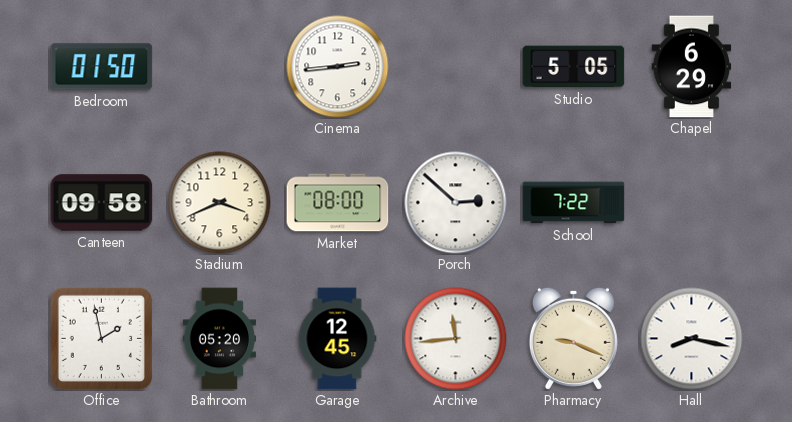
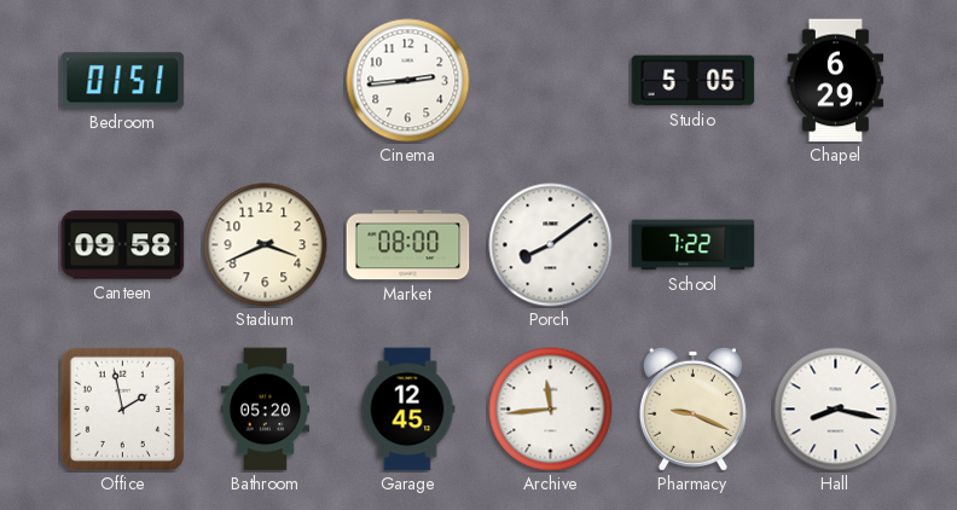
Bedroom: 01:50 -> 01:51
Porch: 2:52 -> 8:09
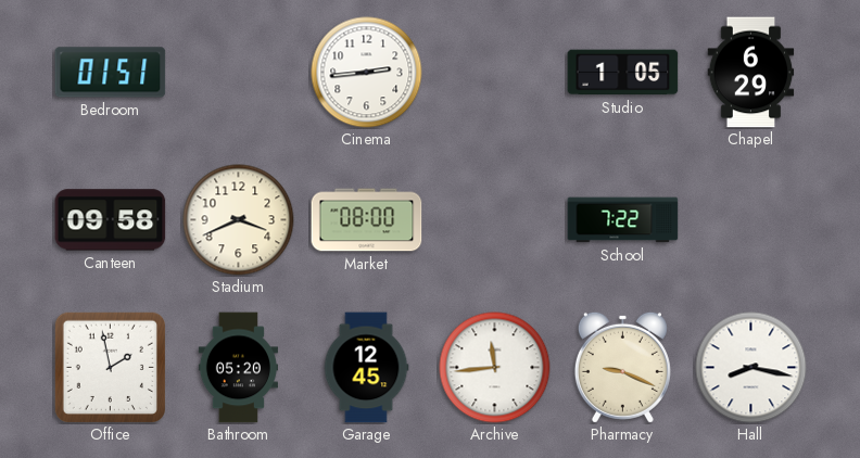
Studio: 5:05 -> 1:05
Porch: 8:09 -> none
